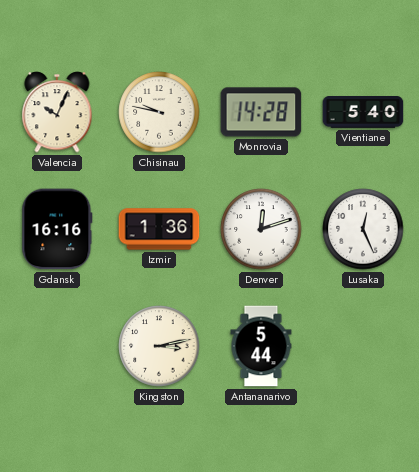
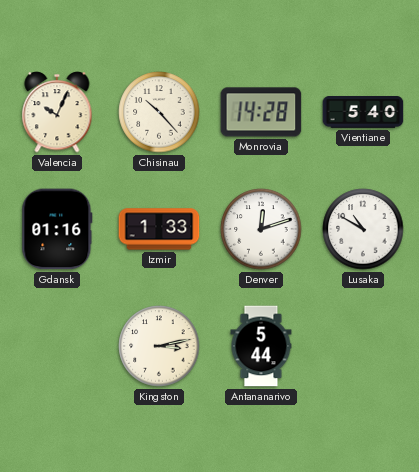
Chisinau: 9:47 -> 10:23
Gdansk: 16:16 -> 01:16
Izmir: 1:36 -> 1:33
Lusaka: 12:26 -> 10:50
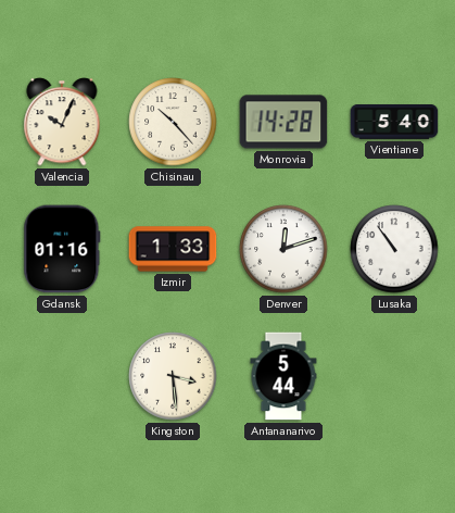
Lusaka: 10:50 -> 10:54
Kingston: 3:13 -> 3:29
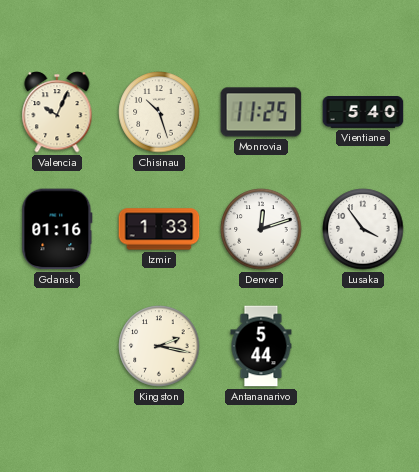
Chisinau: 10:23 -> 10:27
Monrovia: 14:28 -> 11:25
Lusaka: 10:54 -> 3:54
Kingston: 3:29 -> 2:17
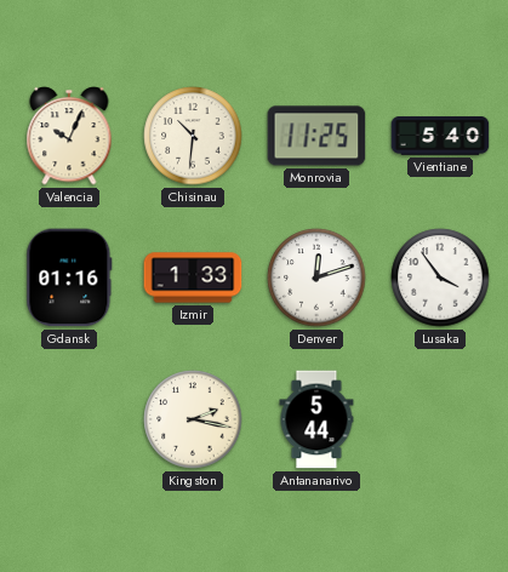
Chisinau: 10:27 -> 10:31
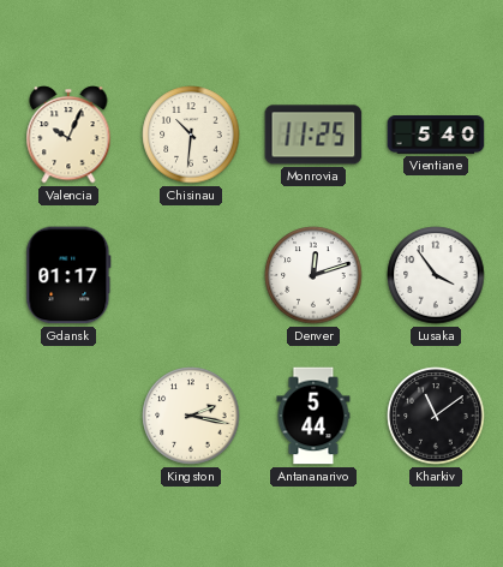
Gdansk: 01:16 -> 01:17
Izmir: 1:33 -> none
Kharkiv: none -> 11:09
